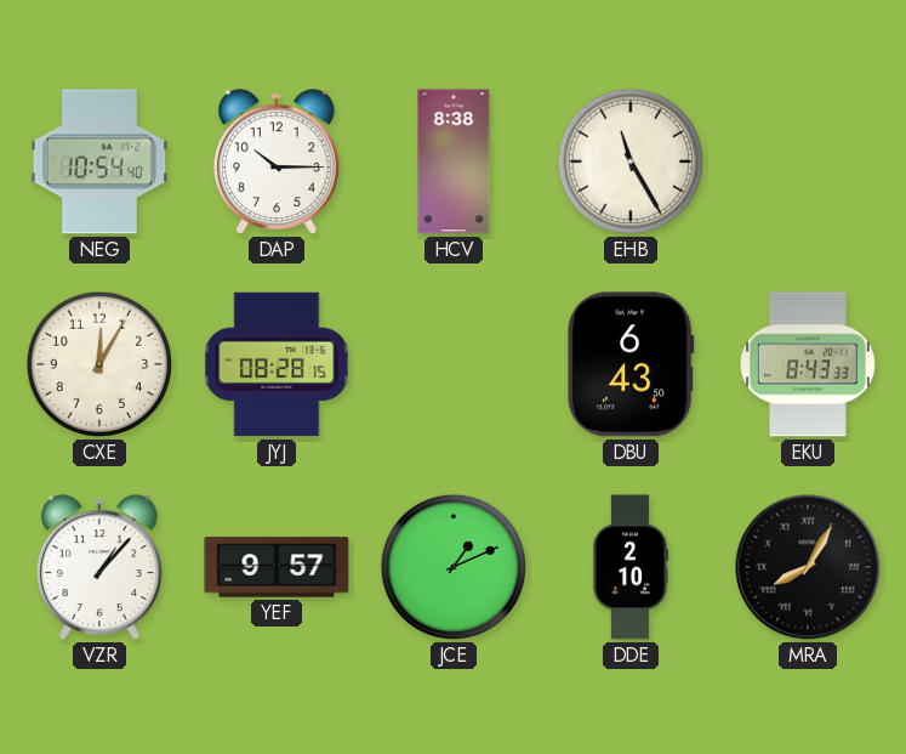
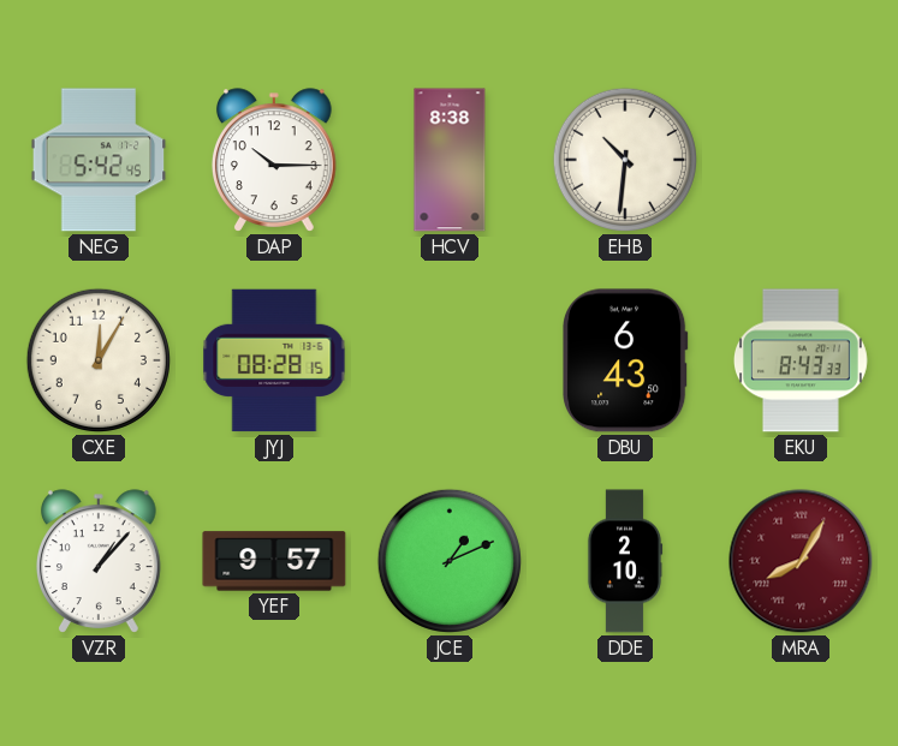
NEG: 10:54 -> 5:42
EHB: 11:25 -> 10:31
MRA dial: black -> burgundy
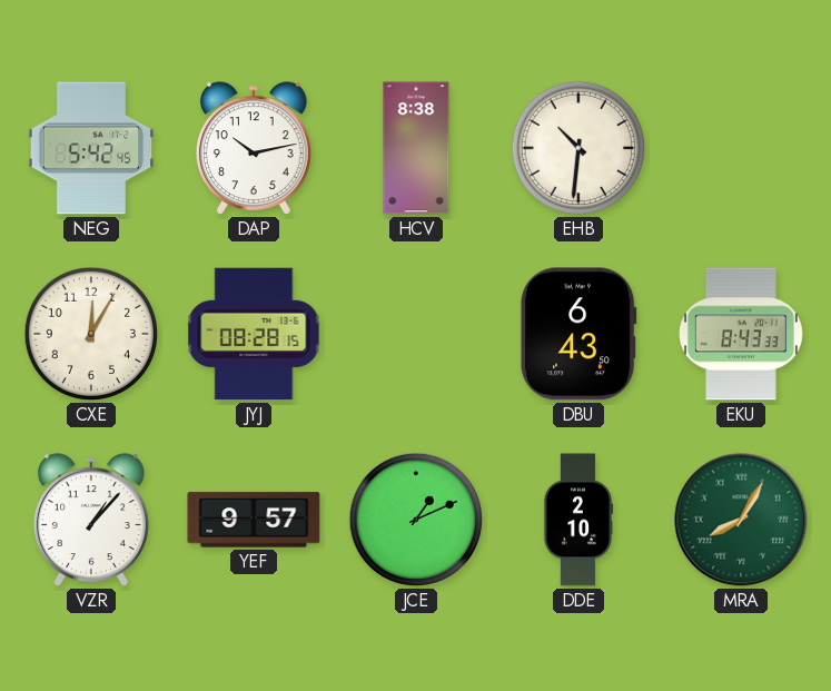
DAP: 10:15 -> 10:13
MRA dial: burgundy -> green
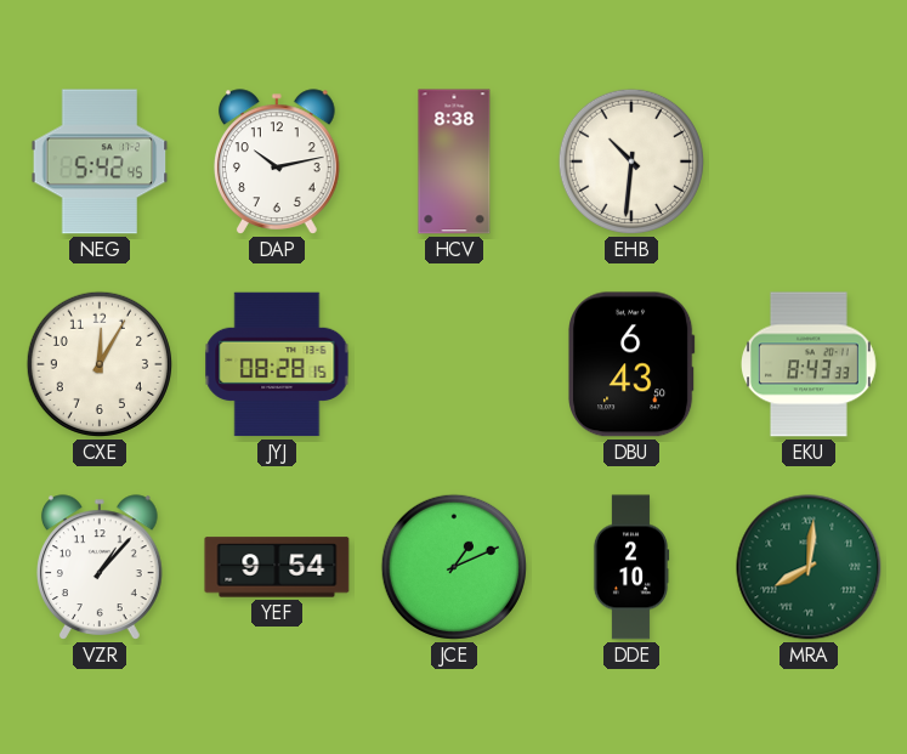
YEF: 9:57 -> 9:54
MRA: 8:05 -> 8:01
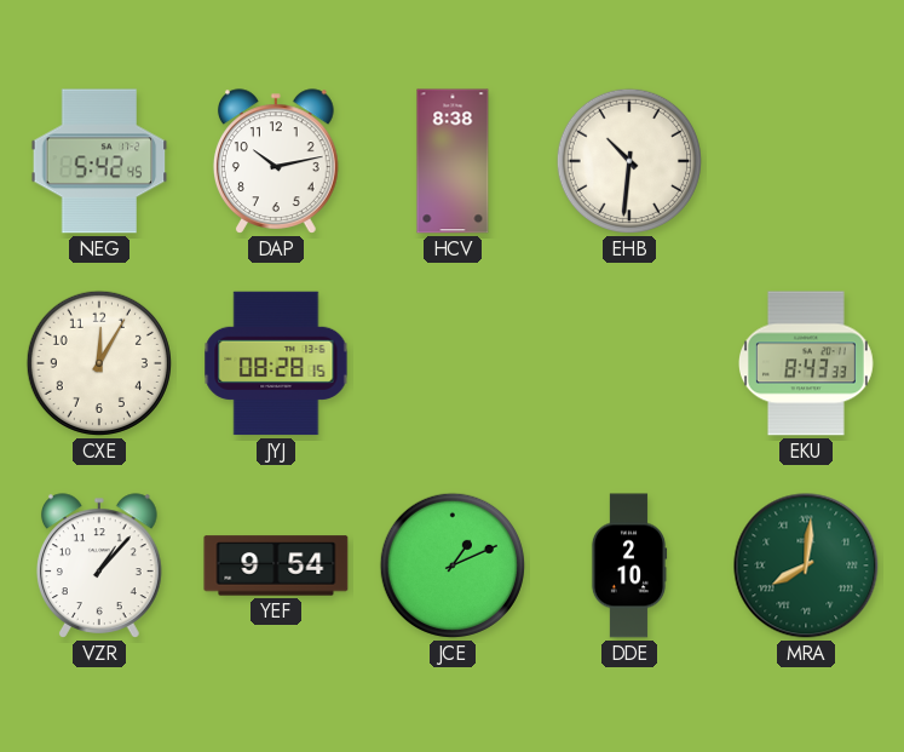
DBU: 6:43 -> none
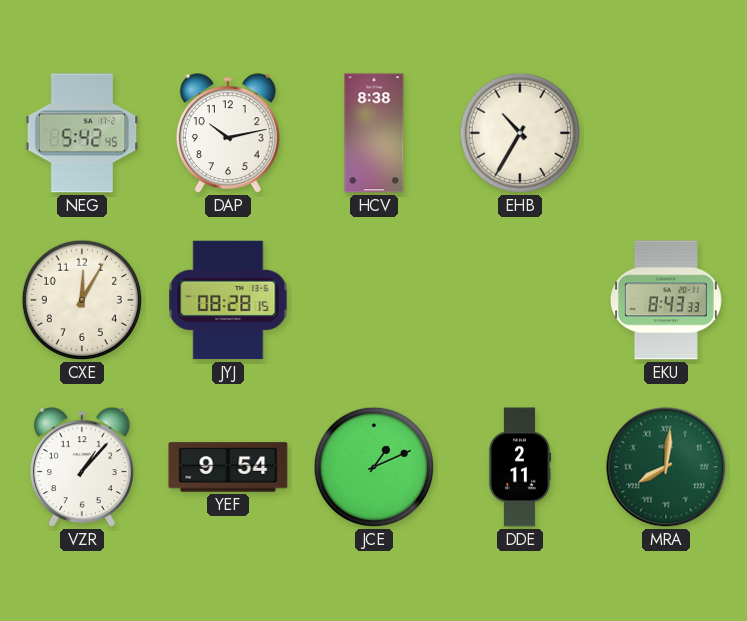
EHB: 10:31 -> 10:35
DDE: 2:10 -> 2:11
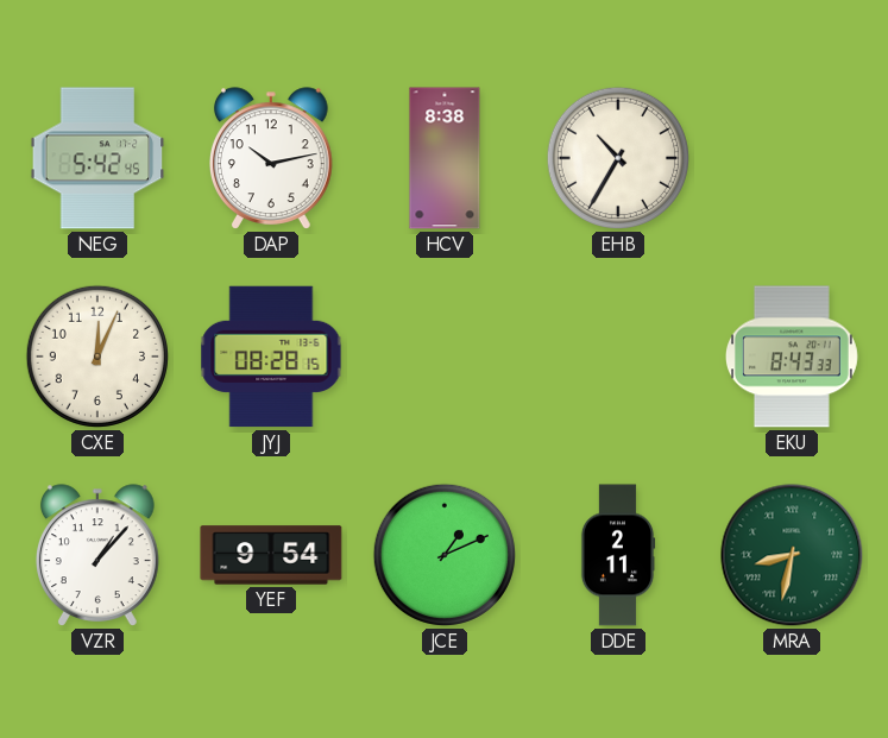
CXE: 12:05 -> 12:04
MRA: 8:01 -> 8:32
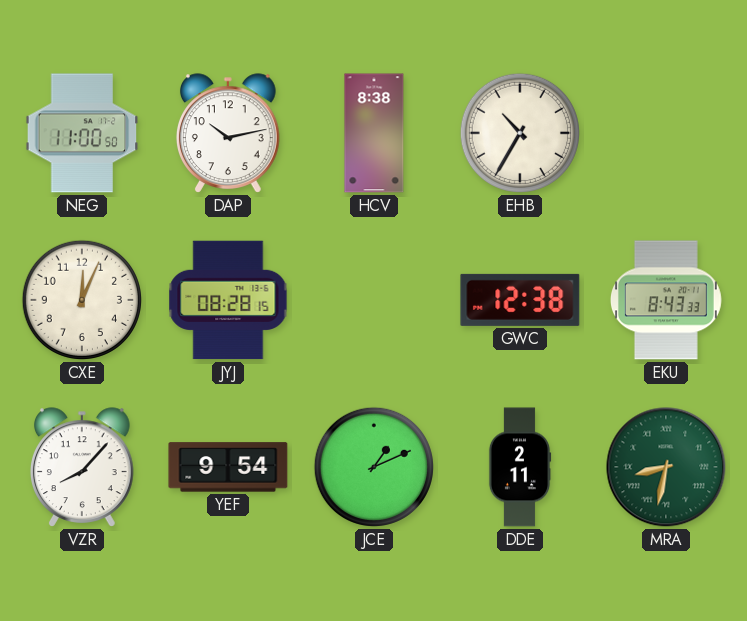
NEG: 5:42 -> 11:00
GWC: none -> 12:38
VZR: 1:07 -> 8:07
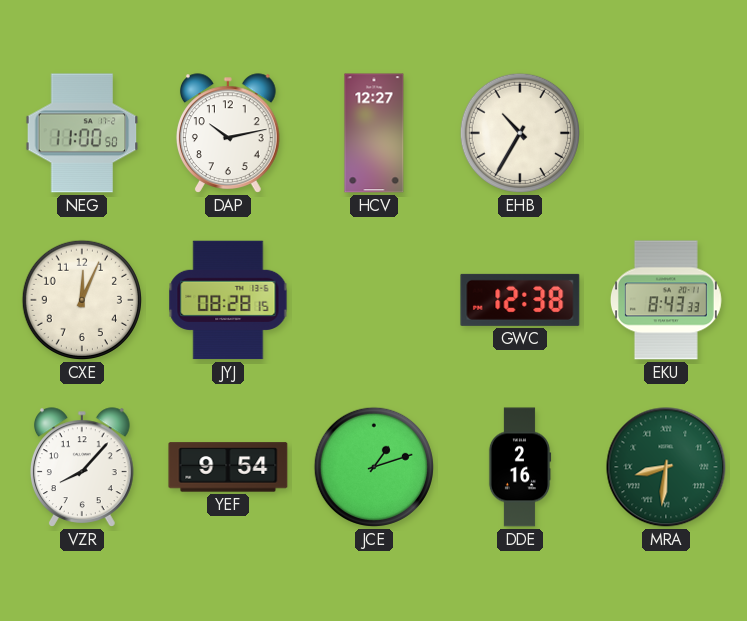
HCV: 8:38 -> 12:27
JCE: 1:11 -> 1:12
DDE: 2:11 -> 2:16
MRA: 8:32 -> 8:31
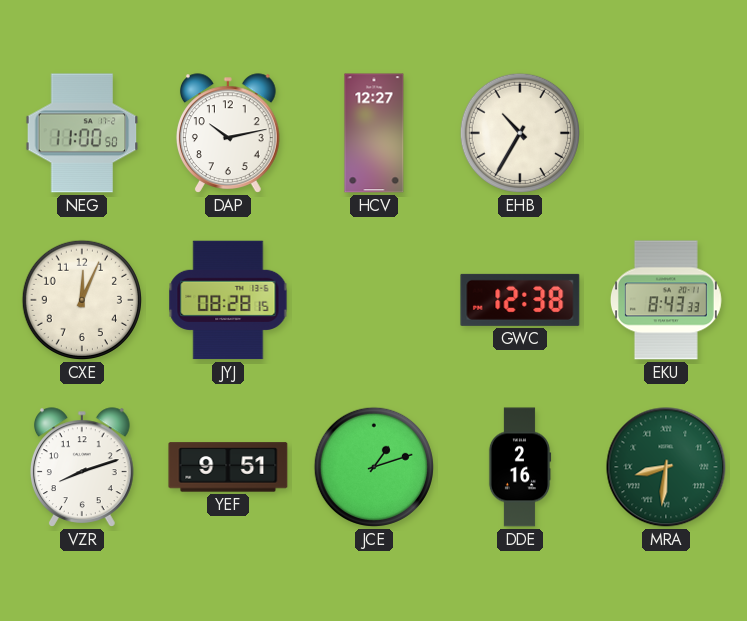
VZR: 8:07 -> 8:12
YEF: 9:54 -> 9:51
